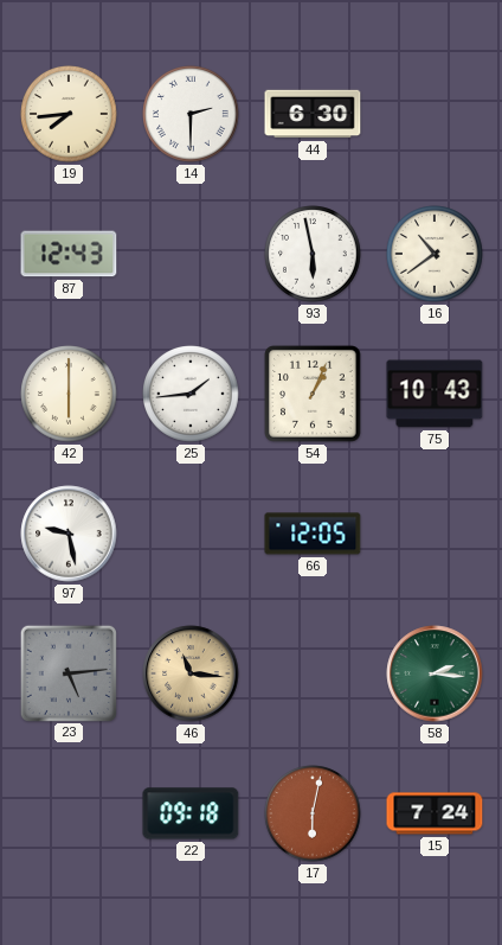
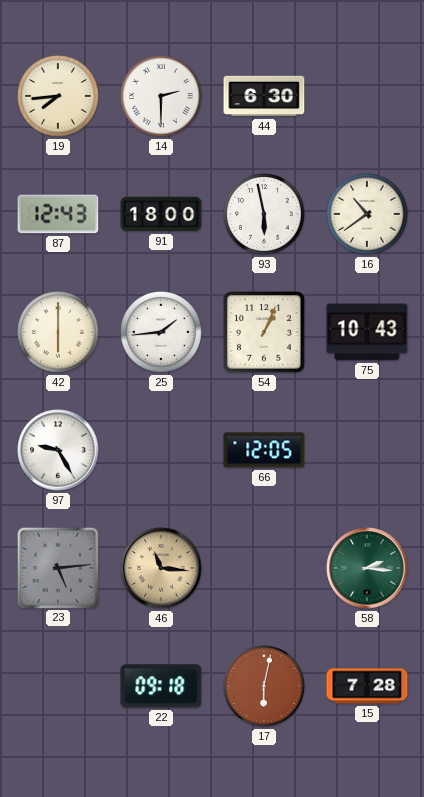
91: none -> 18:00
97: 9:28 -> 9:25
15: 7:24 -> 7:28
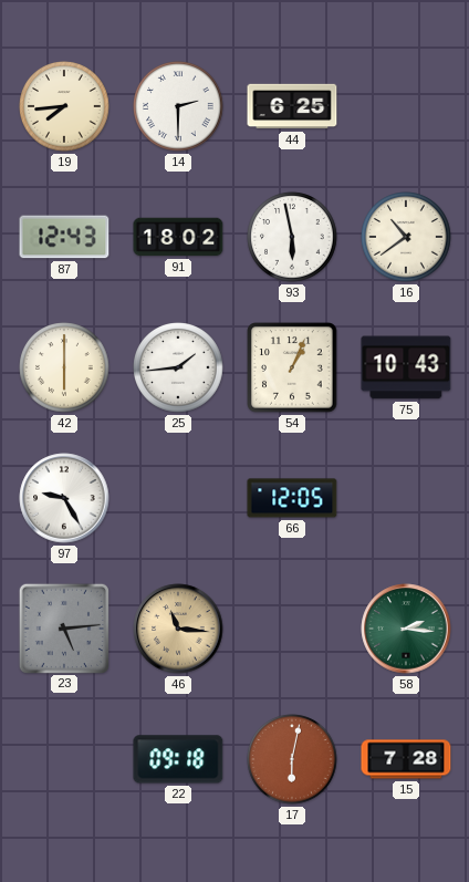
44: 6:30 -> 6:25
91: 18:00 -> 18:02
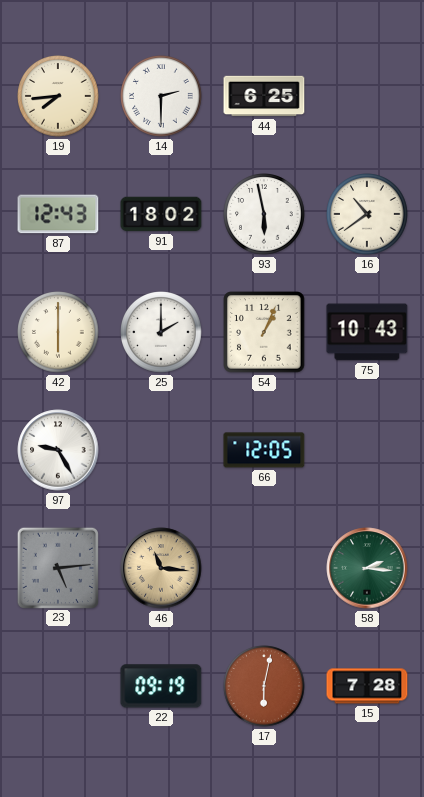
25: 1:44 -> 2:00
22: 09:18 -> 09:19
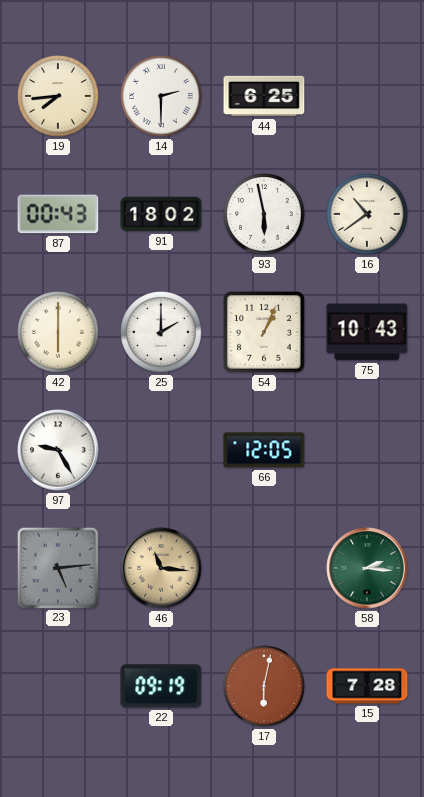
87: 12:43 -> 00:43
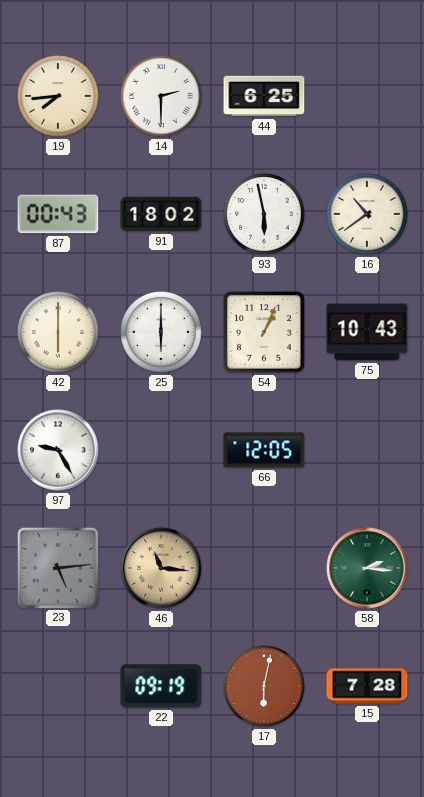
25: 2:00 -> 6:00
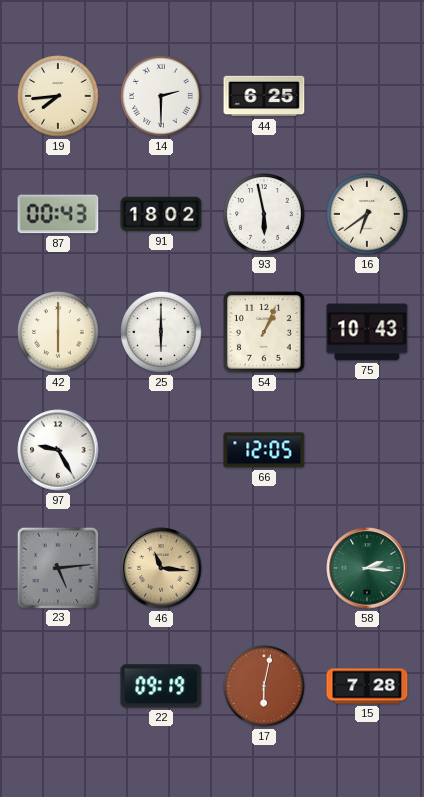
16: 10:39 -> 6:39
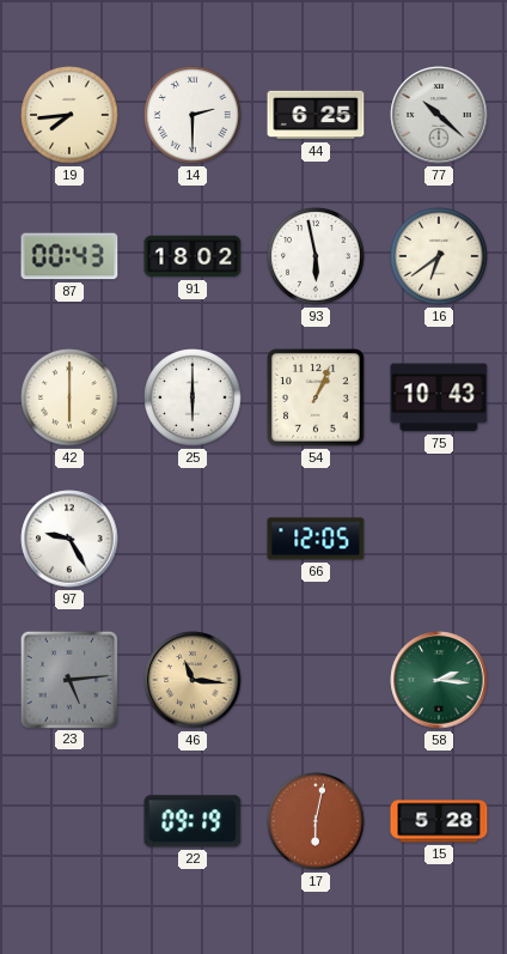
77: none -> 10:22
15: 7:28 -> 5:28
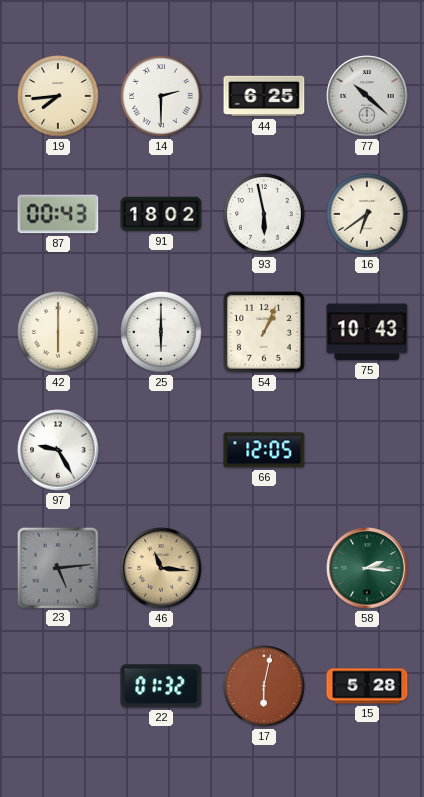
22: 09:19 -> 01:32
